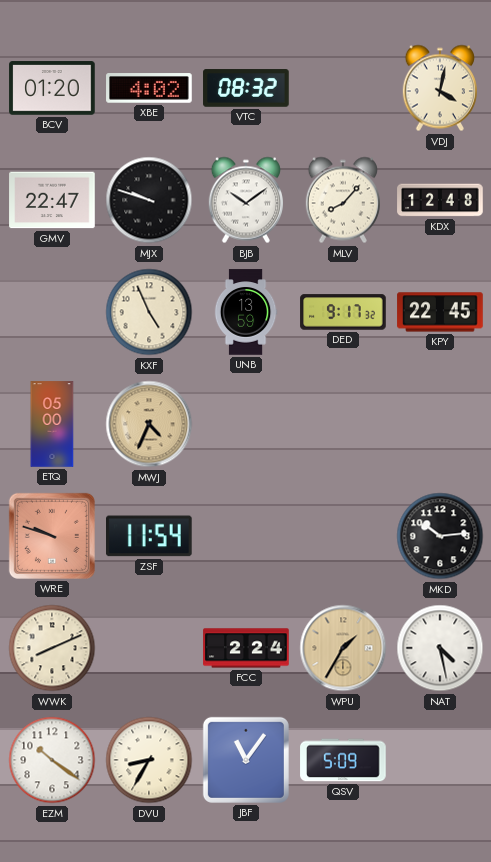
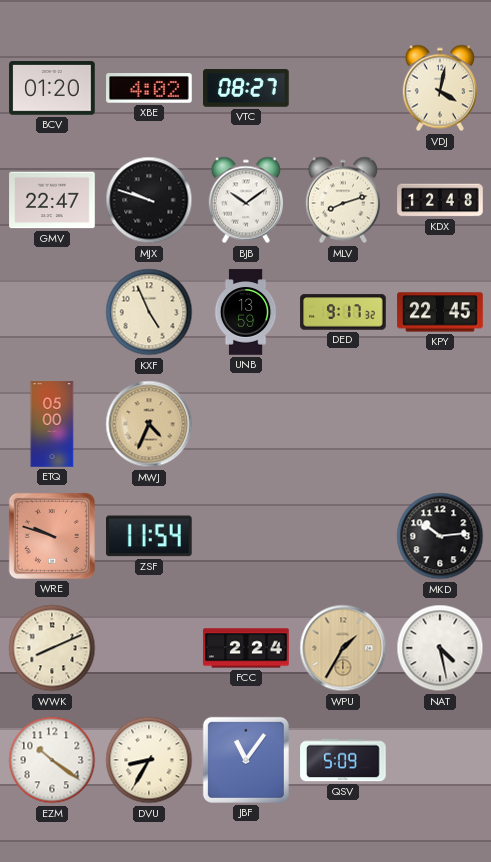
VTC: 08:32 -> 08:27
MLV: 8:07 -> 8:12
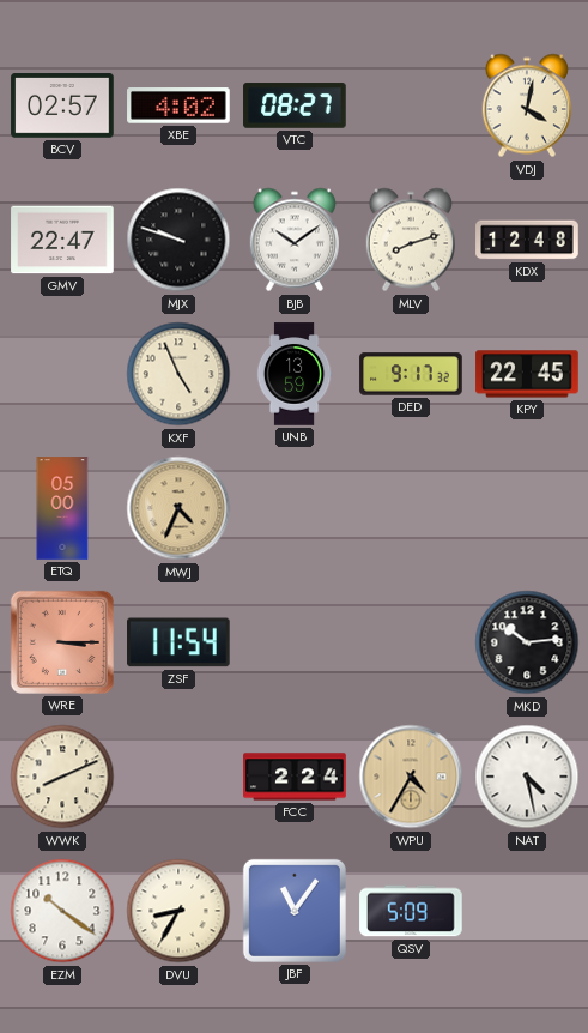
BCV: 01:20 -> 02:57
WRE: 9:48 -> 3:15
WPU: 1:35 -> 4:35
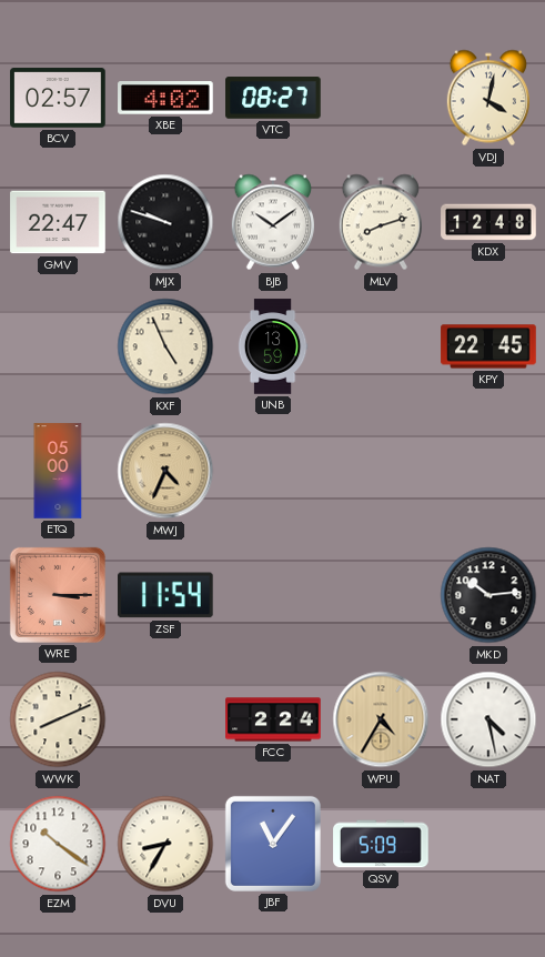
DED: 9:17 -> none
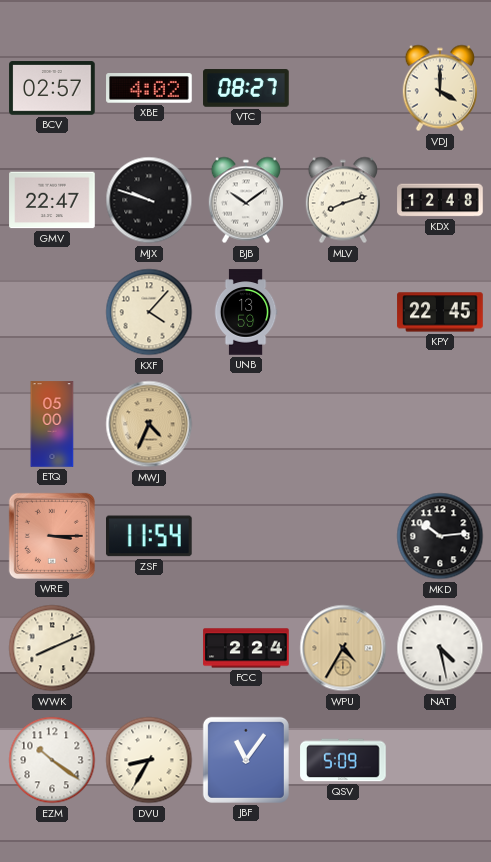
VDJ: 4:02 -> 4:00
KXF: 4:56 -> 4:07
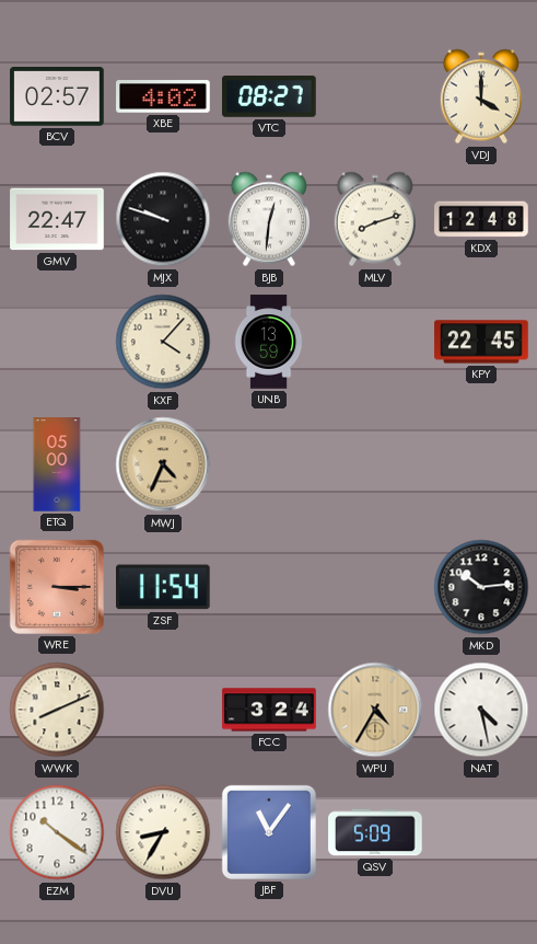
BJB: 10:09 -> 12:31
FCC: 2:24 -> 3:24
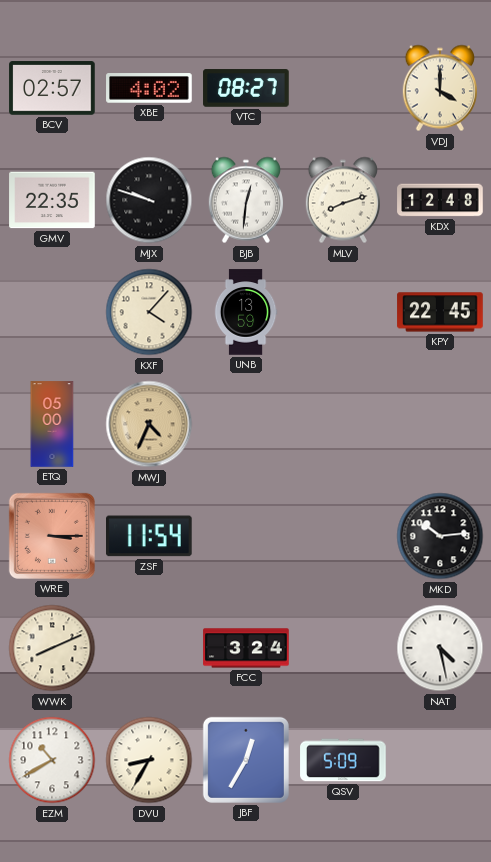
GMV: 22:47 -> 22:35
WPU: 4:35 -> none
EZM: 10:21 -> 10:40
JBF: 11:06 -> 12:35
